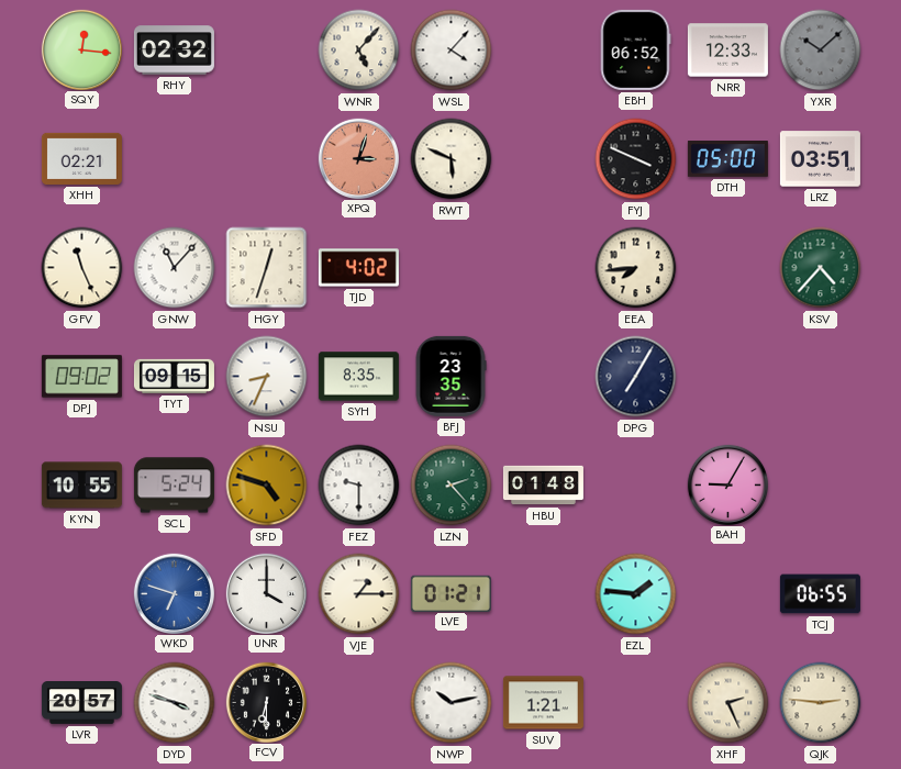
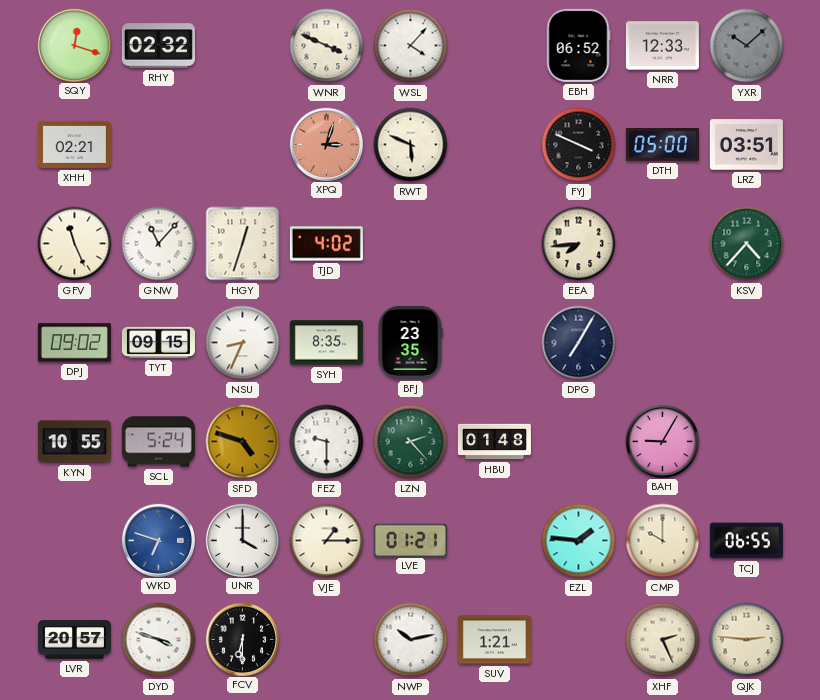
SQY: 12:16 -> 12:18
WNR: 5:07 -> 3:49
CMP: none -> 10:00
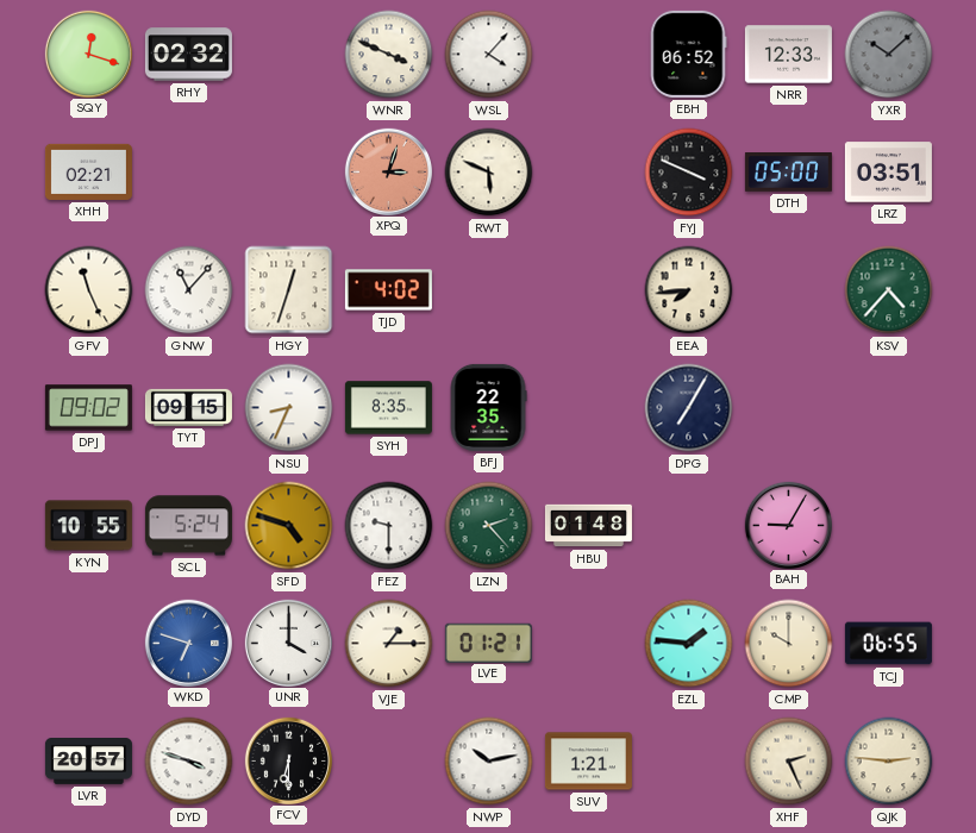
BFJ: 23:35 -> 22:35
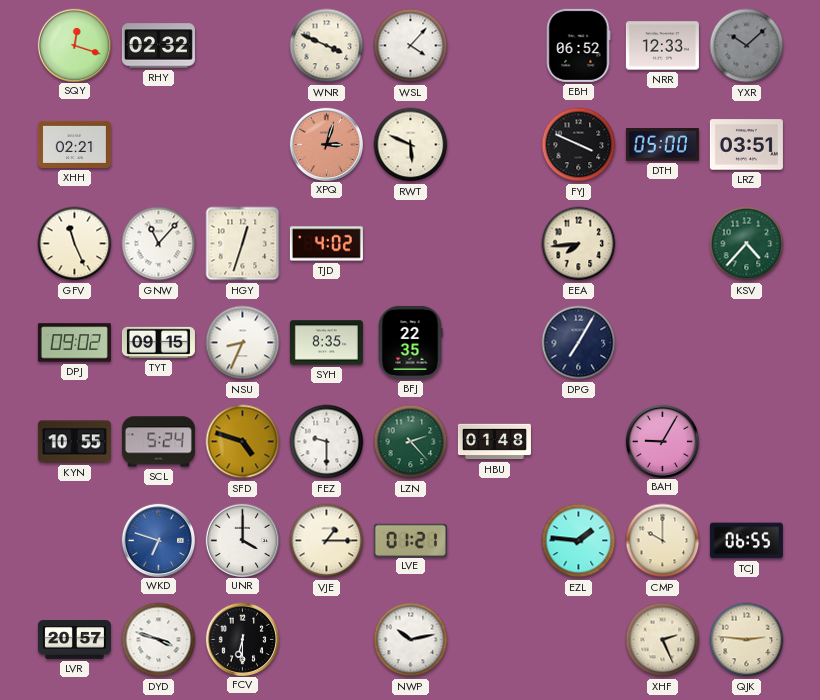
SUV: 1:21 -> none
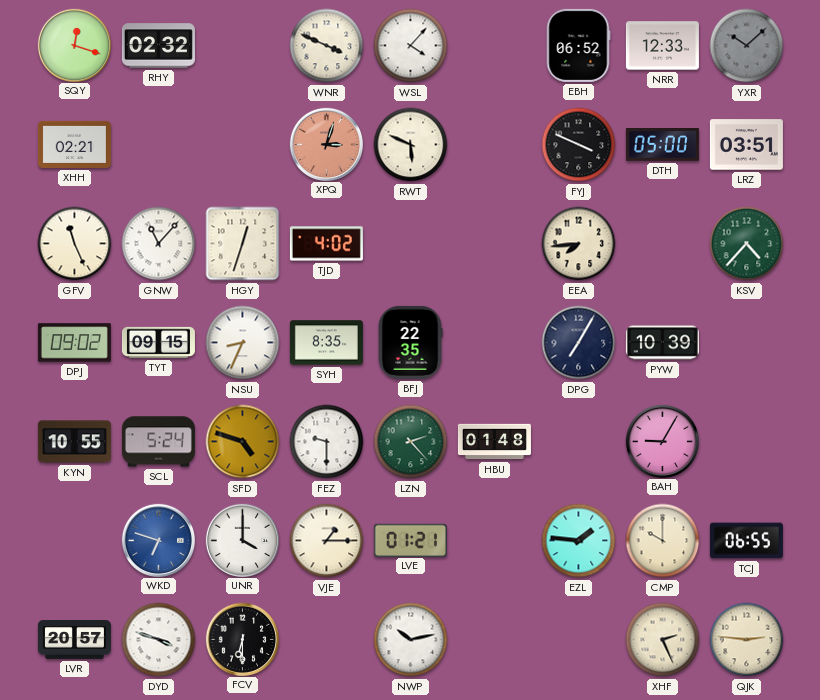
PYW: none -> 10:39
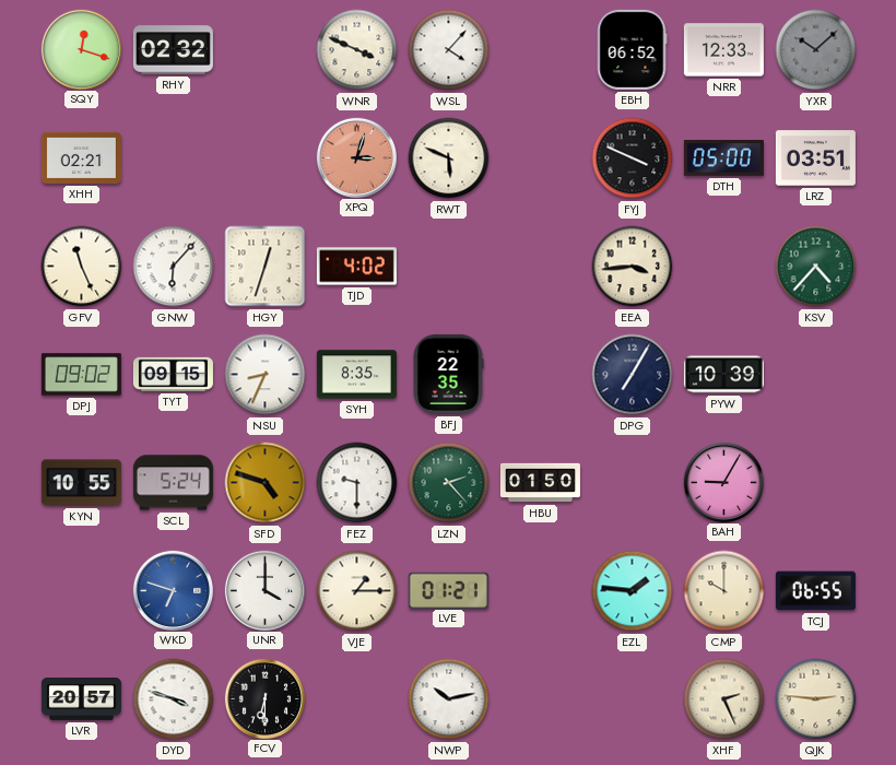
GNW: 11:07 -> 6:07
EEA: 7:44 -> 3:44
HBU: 01:48 -> 01:50
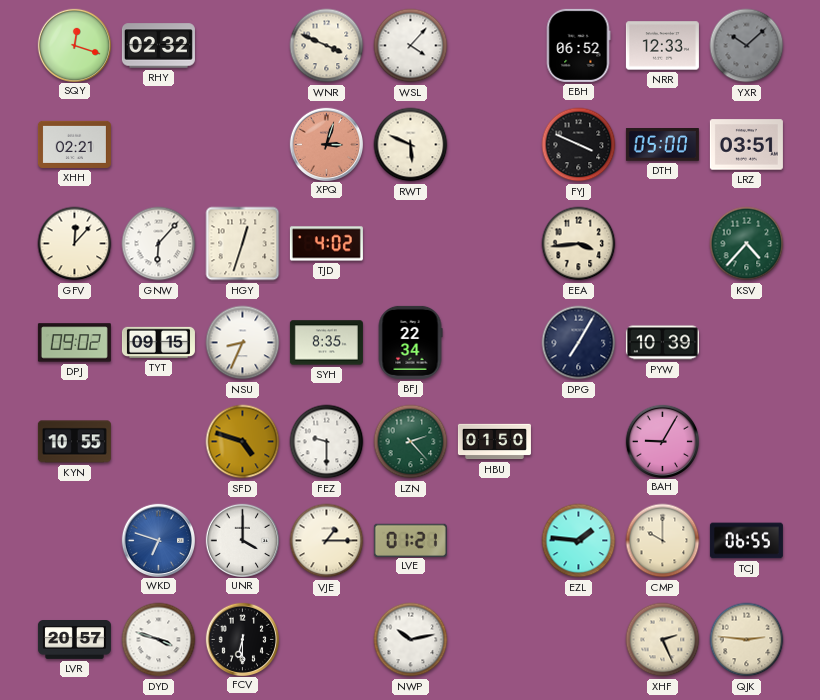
GFV: 11:26 -> 12:07
BFJ: 22:35 -> 22:34
SCL: 5:24 -> none
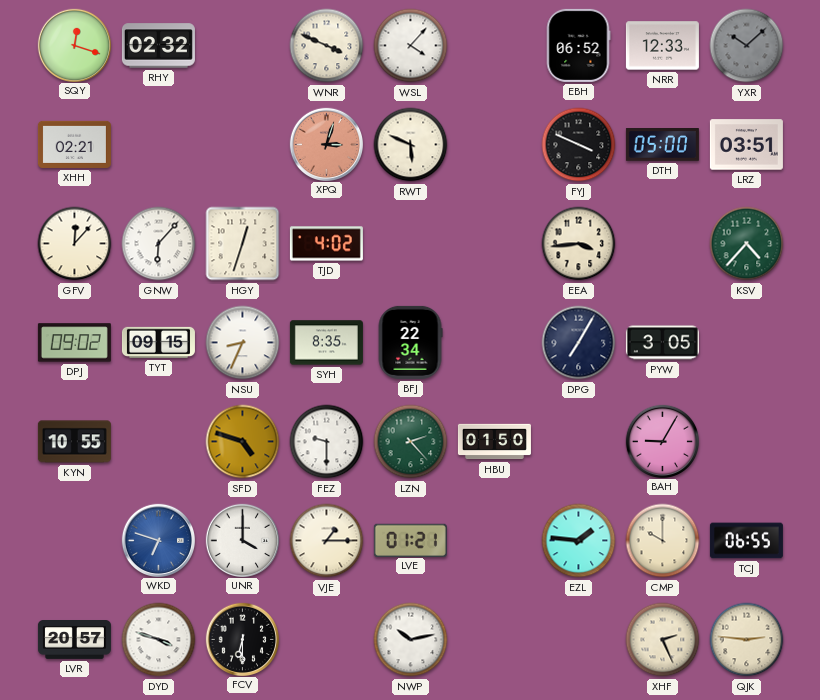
PYW: 10:39 -> 3:05
